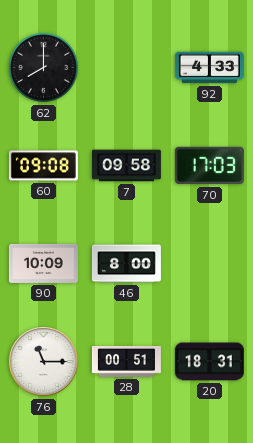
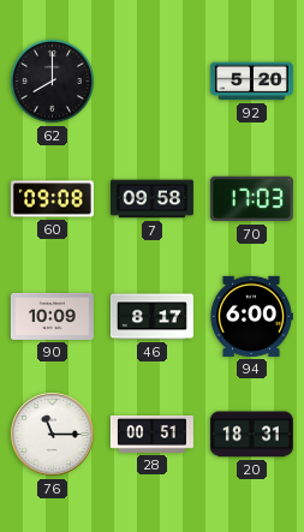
92: 4:33 -> 5:20
46: 8:00 -> 8:17
94: none -> 6:00
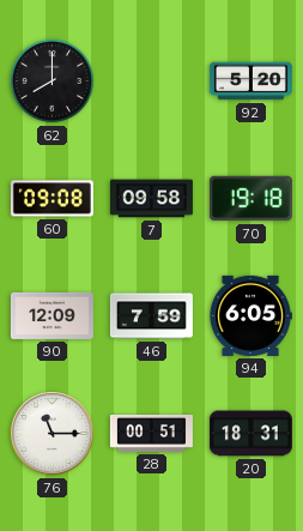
70: 17:03 -> 19:18
90: 10:09 -> 12:09
46: 8:17 -> 7:59
94: 6:00 -> 6:05
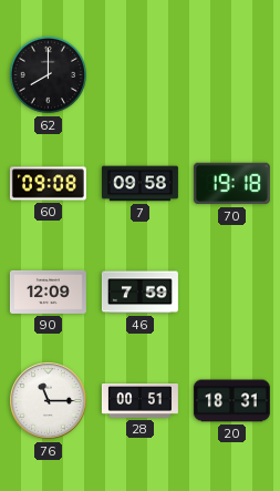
92: 5:20 -> none
94: 6:05 -> none
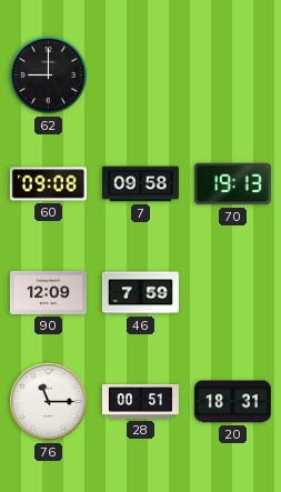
62: 8:00 -> 9:00
70: 19:18 -> 19:13
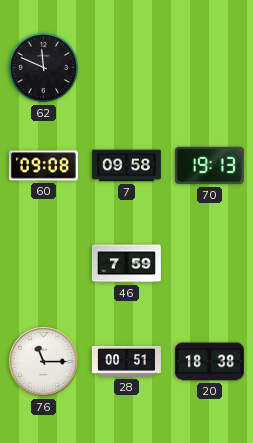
62: 9:00 -> 11:49
90: 12:09 -> none
20: 18:31 -> 18:38
